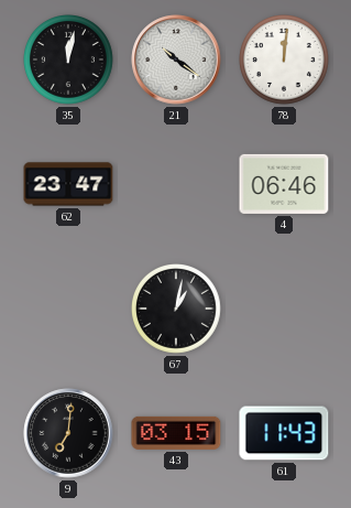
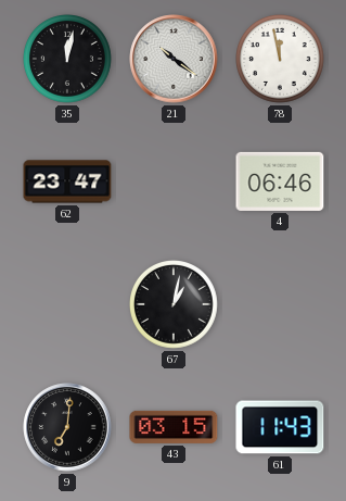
78: 12:01 -> 11:58
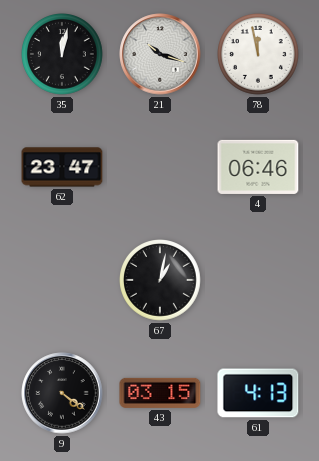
21: 10:21 -> 10:18
9: 7:01 -> 4:21
61: 11:43 -> 4:13
